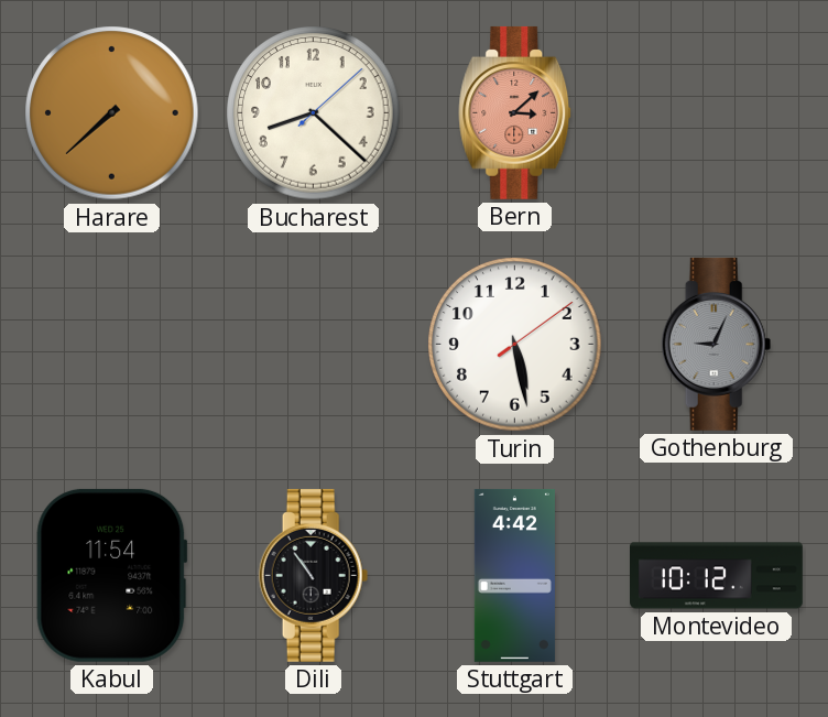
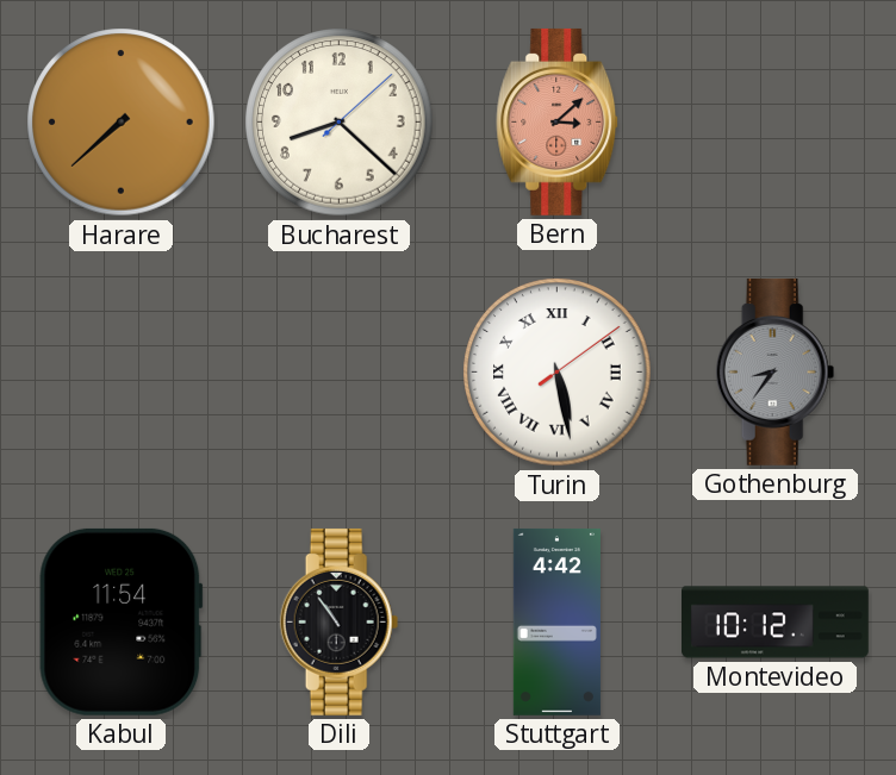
Turin numerals: Arabic -> Roman
Gothenburg: 9:04 -> 8:36
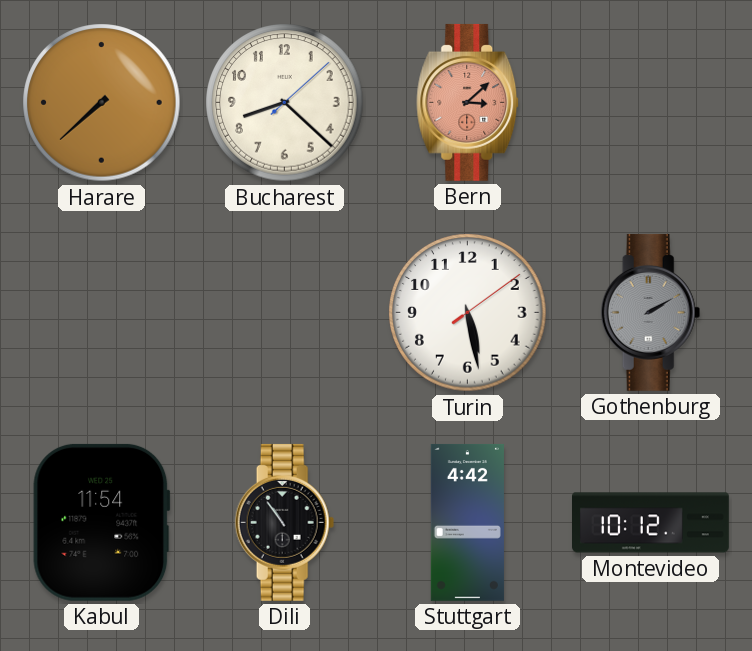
Turin numerals: Roman -> Arabic
Gothenburg: 8:36 -> 2:10
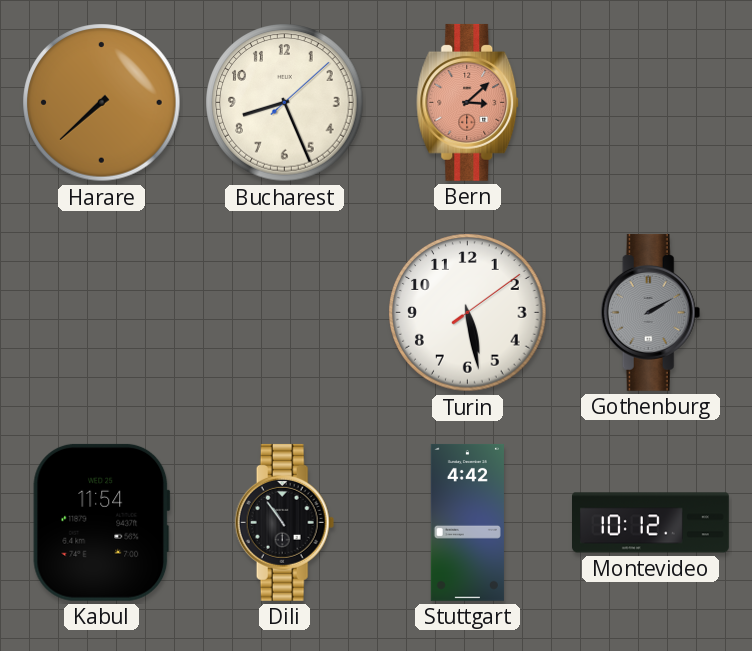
Bucharest: 8:22 -> 8:26
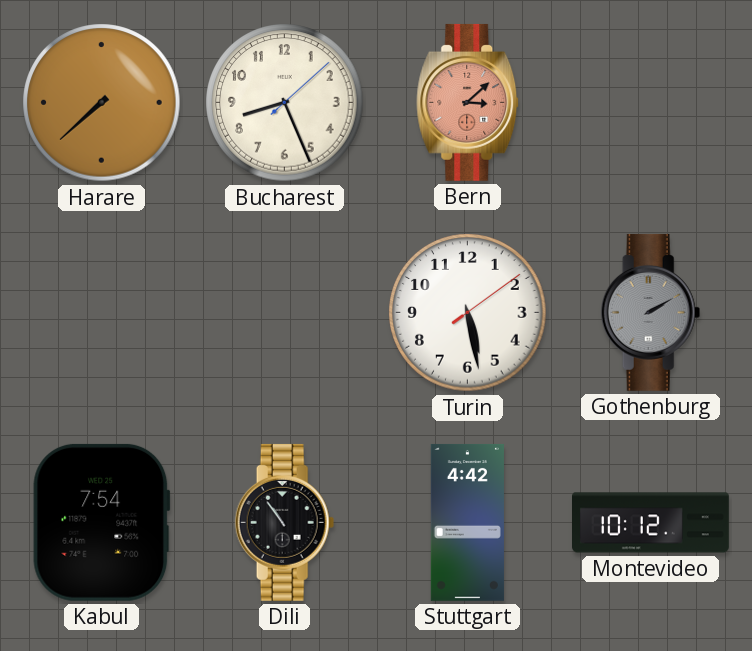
Kabul: 11:54 -> 7:54
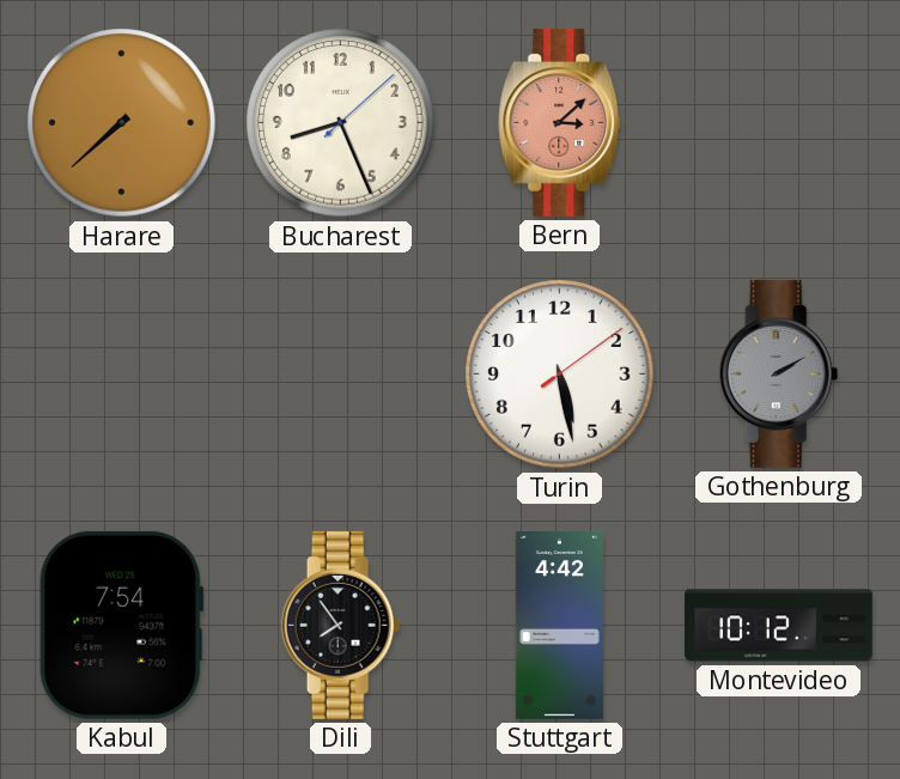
Dili: 10:54 -> 7:54
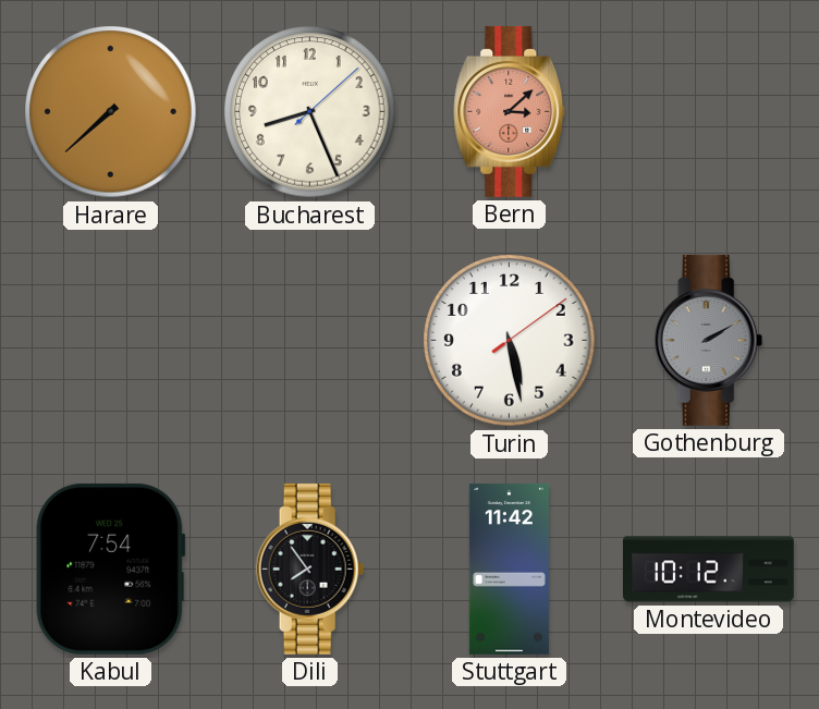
Stuttgart: 4:42 -> 11:42
